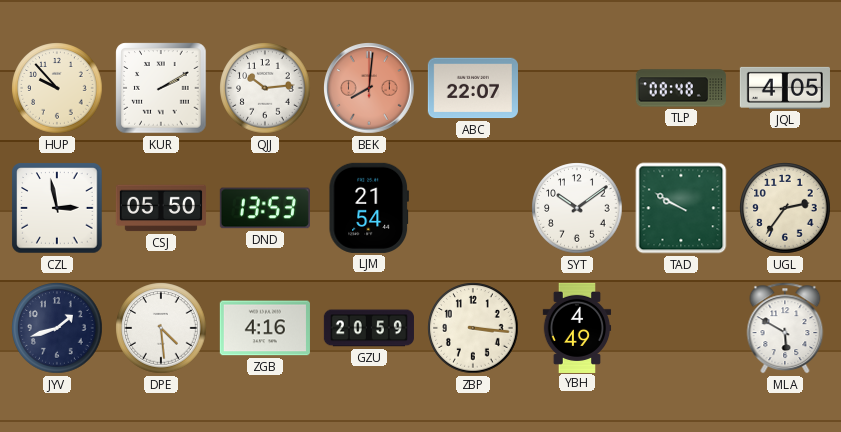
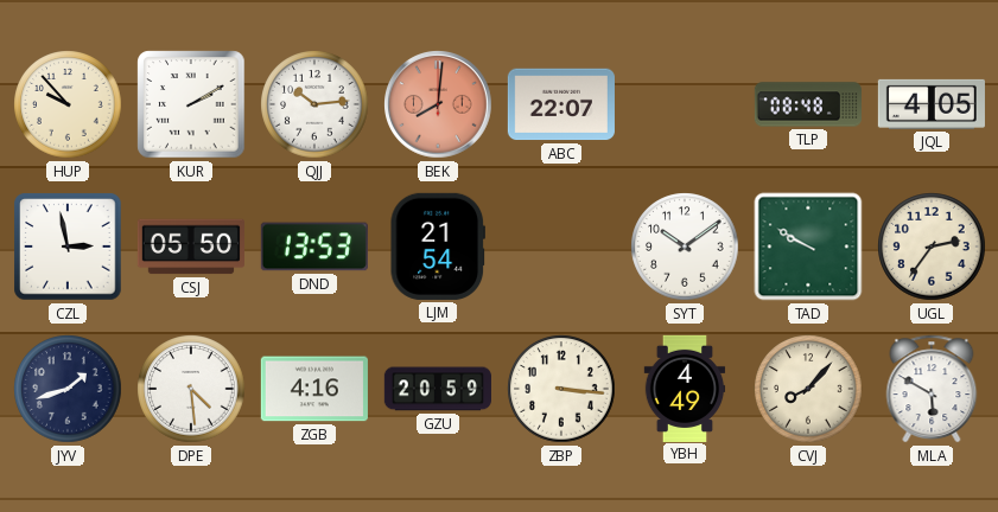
CVJ: none -> 8:07
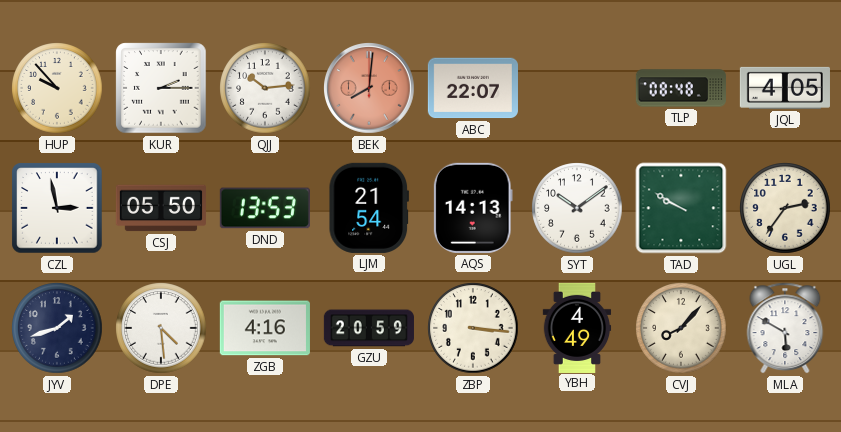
KUR: 2:10 -> 2:15
AQS: none -> 14:13
